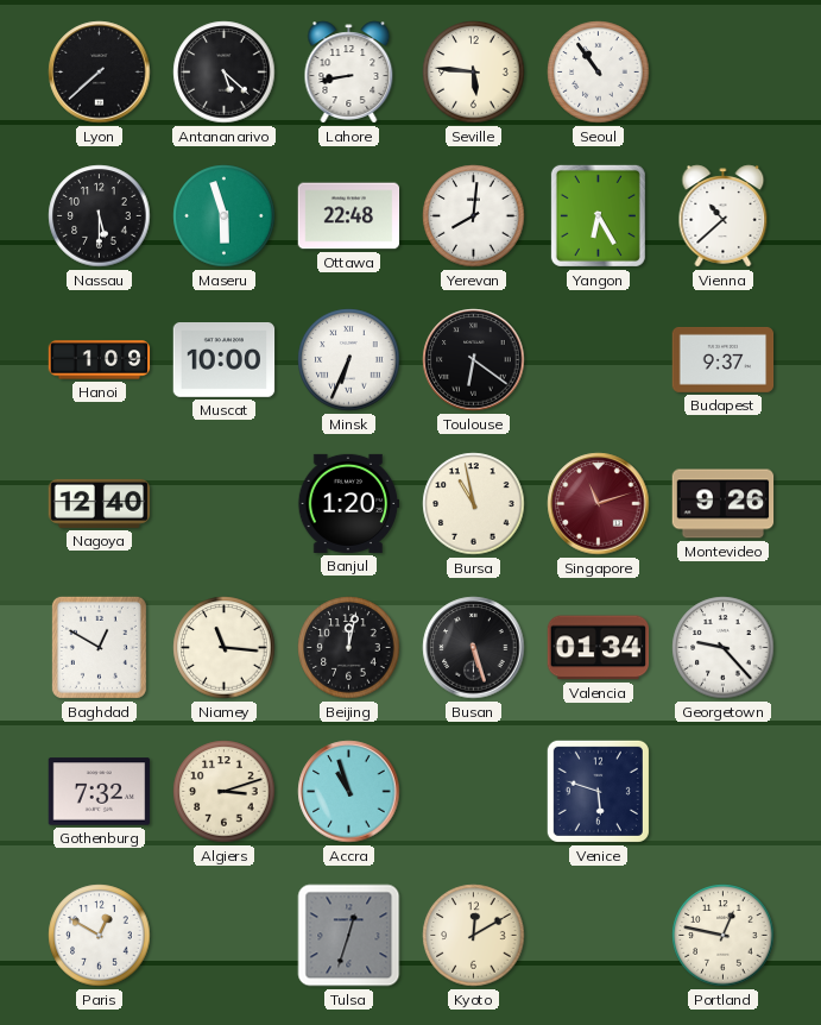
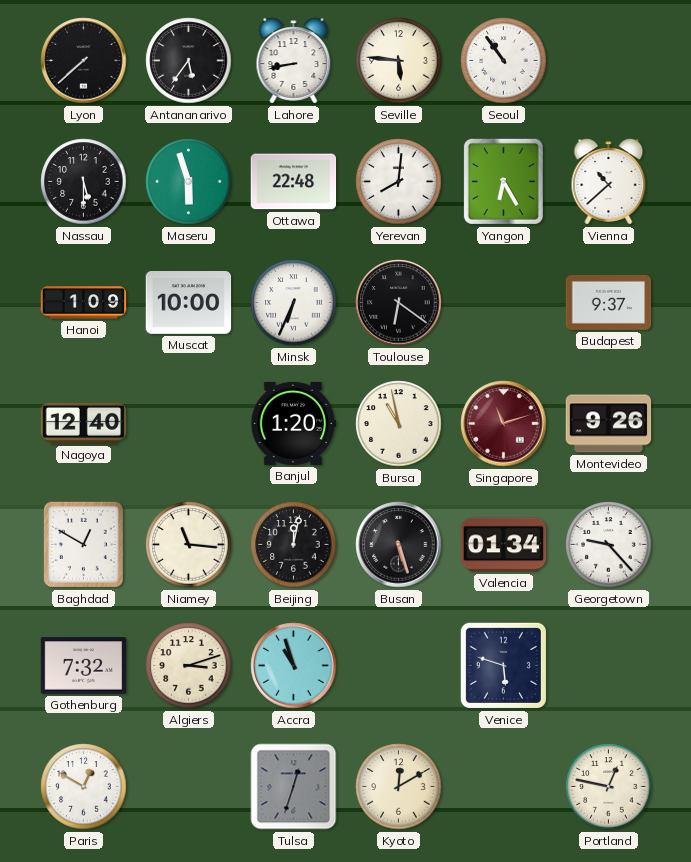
Antananarivo: 5:22 -> 5:36
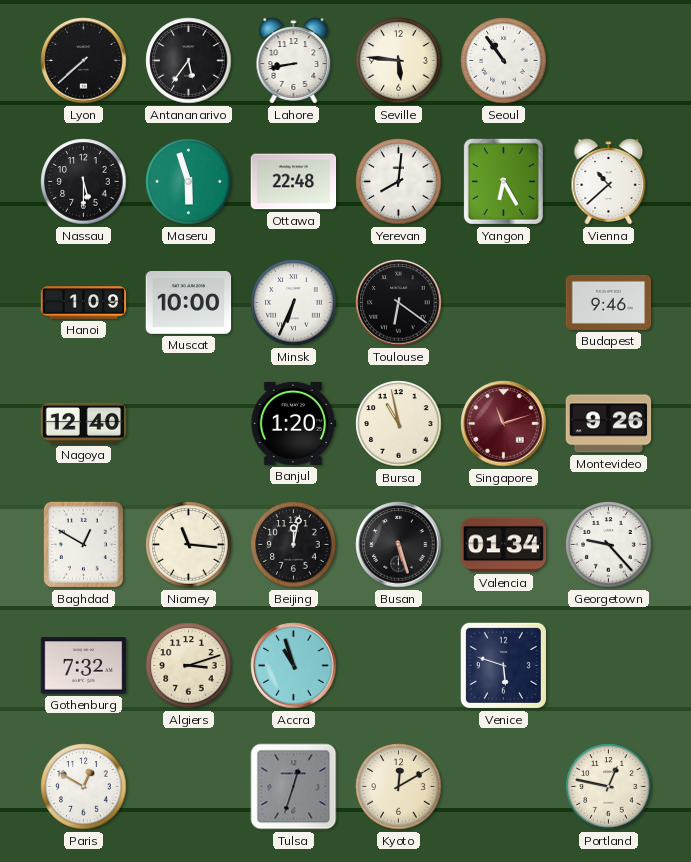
Budapest: 9:37 -> 9:46
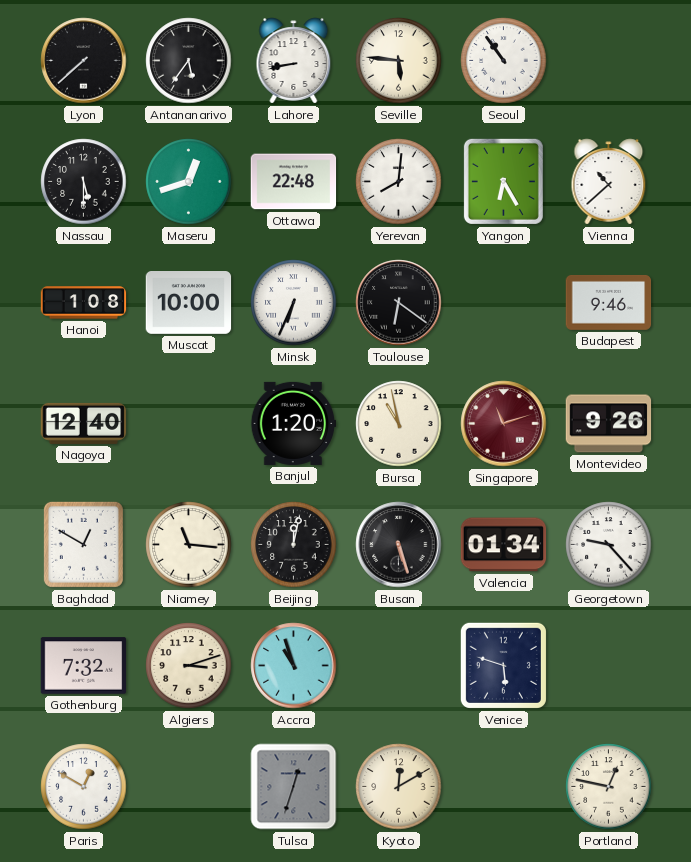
Maseru: 5:57 -> 12:42
Hanoi: 1:09 -> 1:08
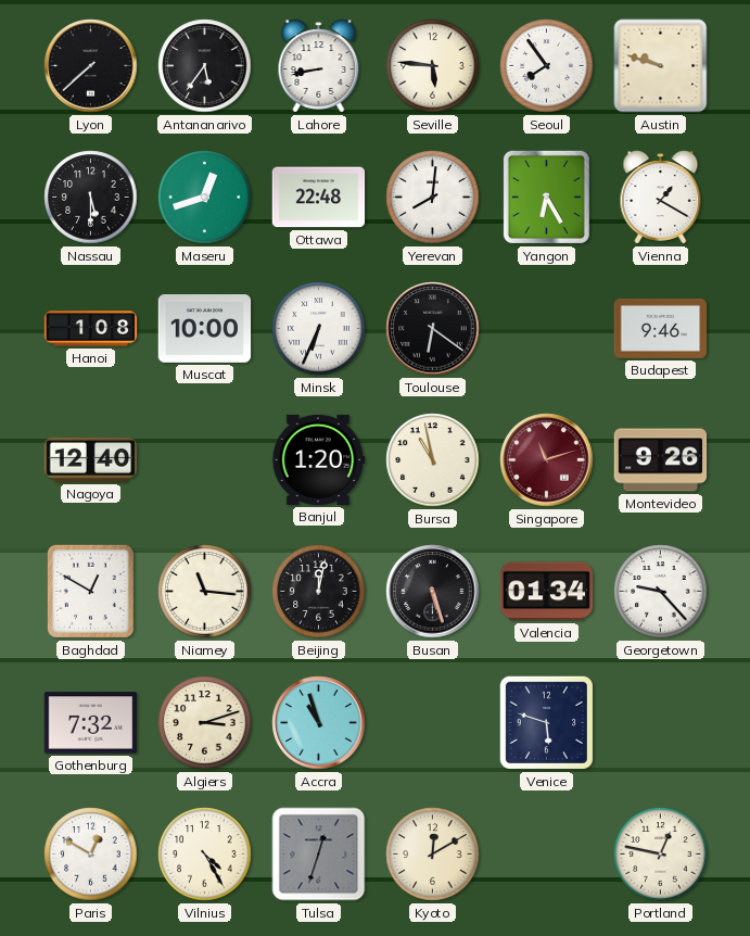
Seoul: 10:54 -> 7:54
Austin: none -> 9:48
Vienna: 10:38 -> 1:20
Vilnius: none -> 4:25
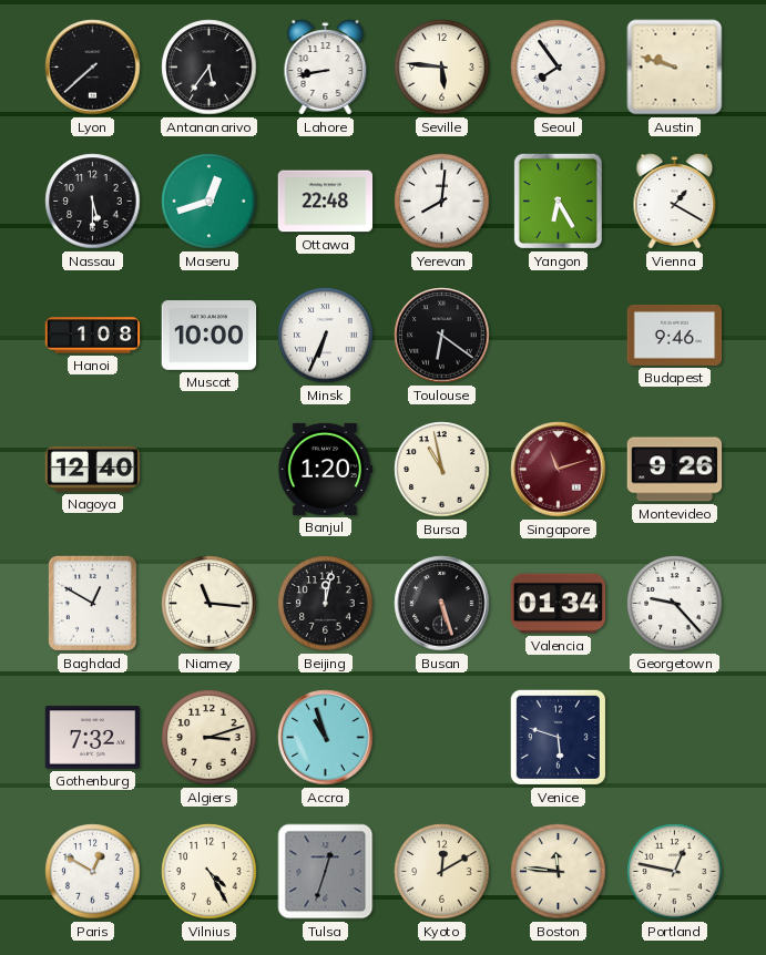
Boston: none -> 11:46
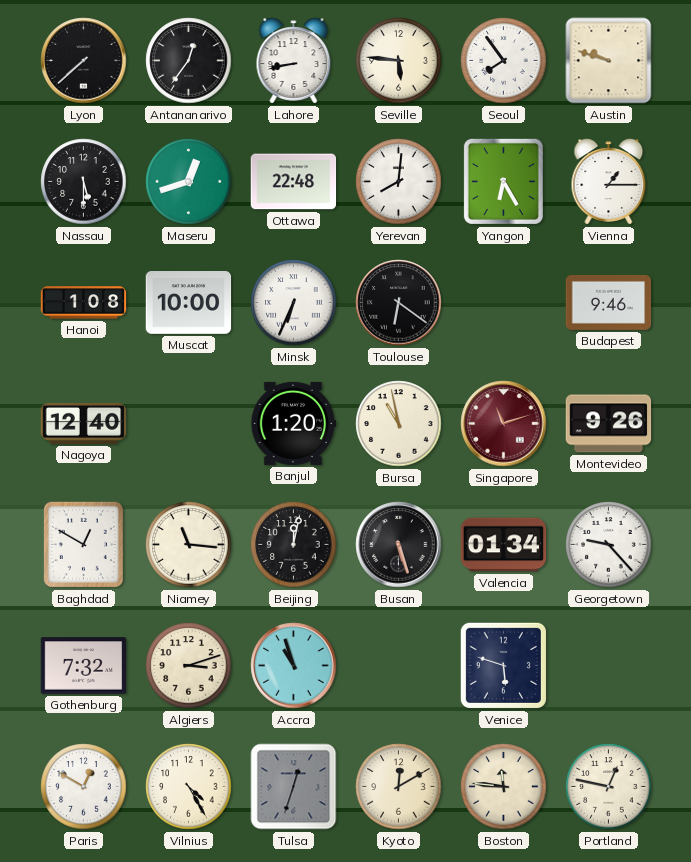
Antananarivo: 5:36 -> 12:36
Vienna: 1:20 -> 1:15
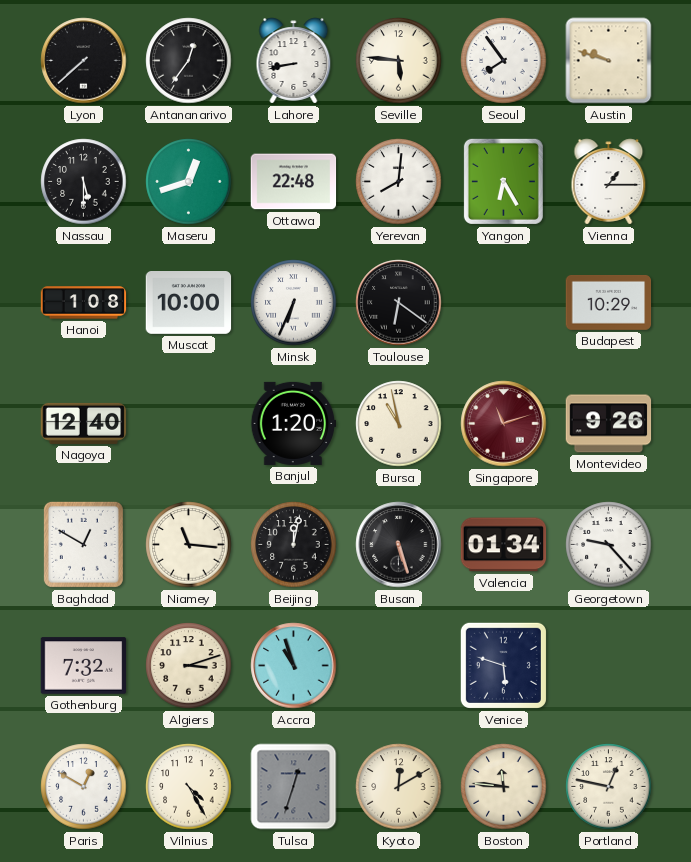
Budapest: 9:46 -> 10:29
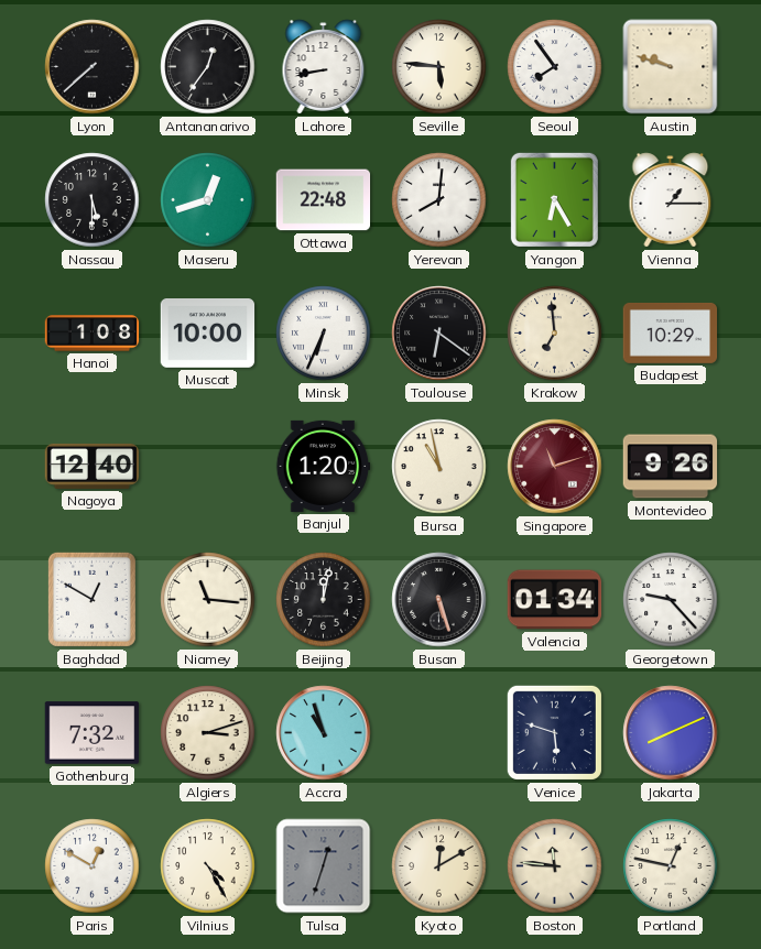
Krakow: none -> 6:59
Jakarta: none -> 8:11
